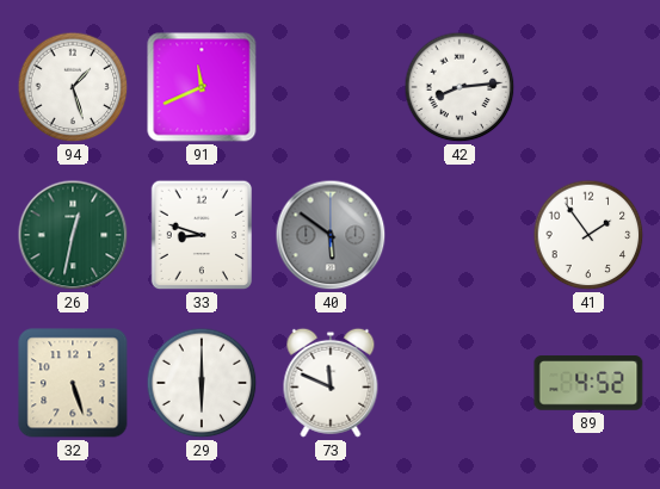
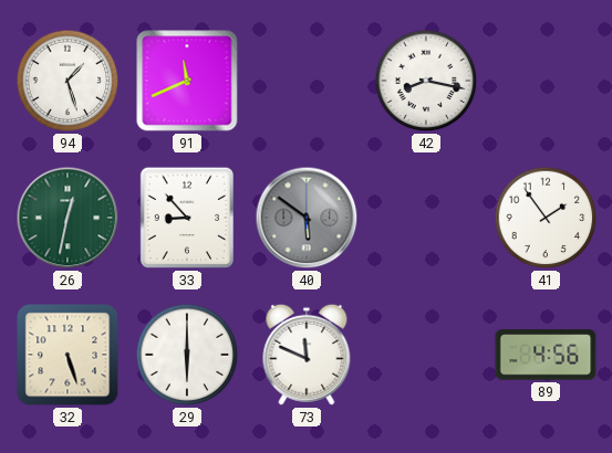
42: 8:14 -> 8:17
33: 8:48 -> 8:53
89: 4:52 -> 4:56
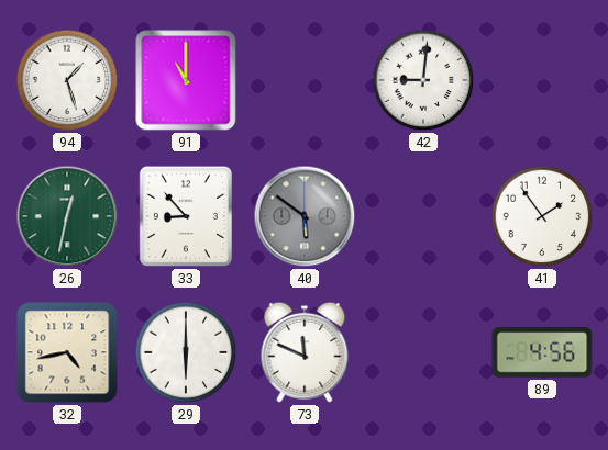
91: 11:41 -> 11:00
42: 8:17 -> 9:01
32: 5:27 -> 4:43
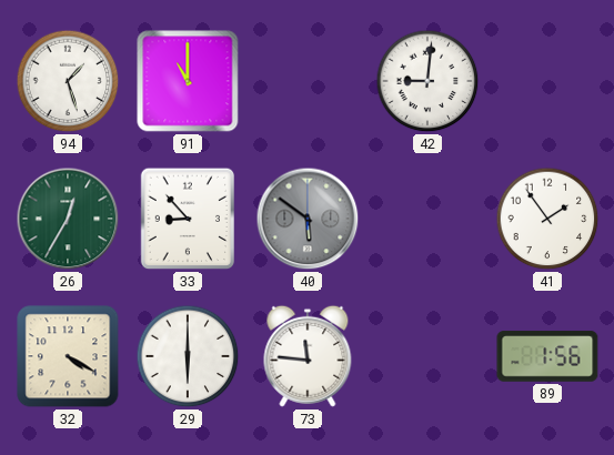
26: 12:32 -> 12:35
32: 4:43 -> 4:20
73: 11:49 -> 11:46
89: 4:56 -> 1:56
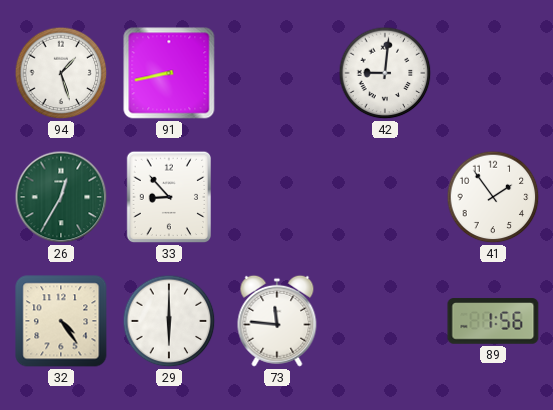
91: 11:00 -> 8:43
40: 5:51 -> none
32: 4:20 -> 4:24
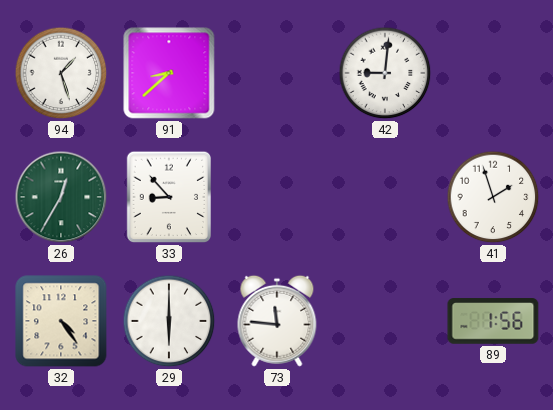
91: 8:43 -> 8:38
41: 1:54 -> 1:57
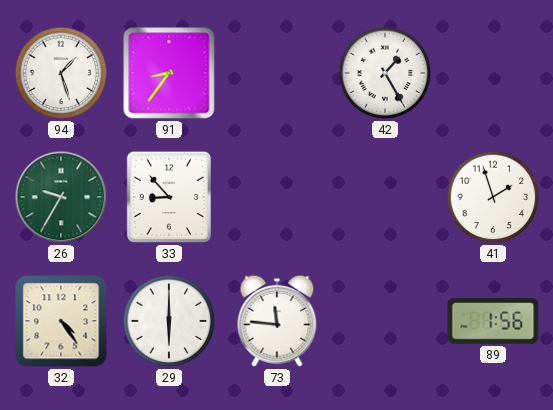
91: 8:38 -> 8:36
42: 9:01 -> 1:25
26: 12:35 -> 9:35
